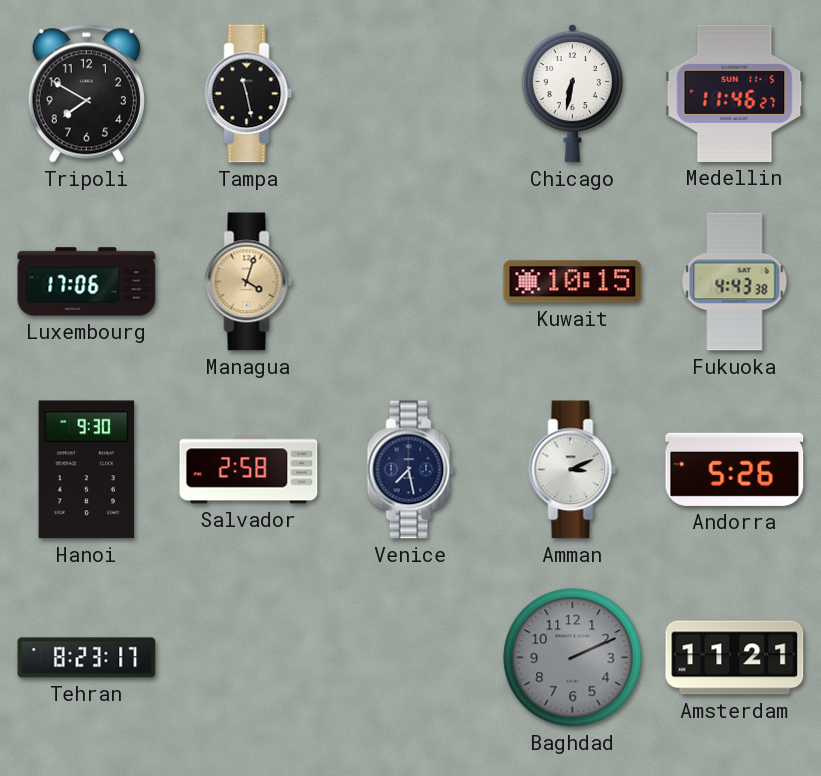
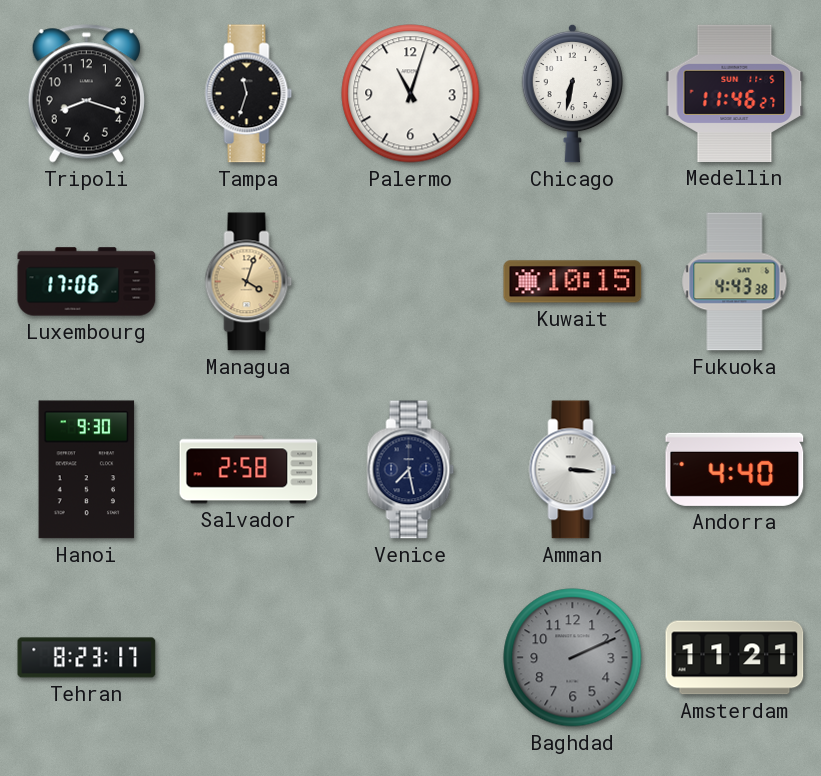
Tripoli: 7:50 -> 8:18
Tampa: 11:28 -> 11:33
Palermo: none -> 11:03
Amman: 3:11 -> 3:16
Andorra: 5:26 -> 4:40
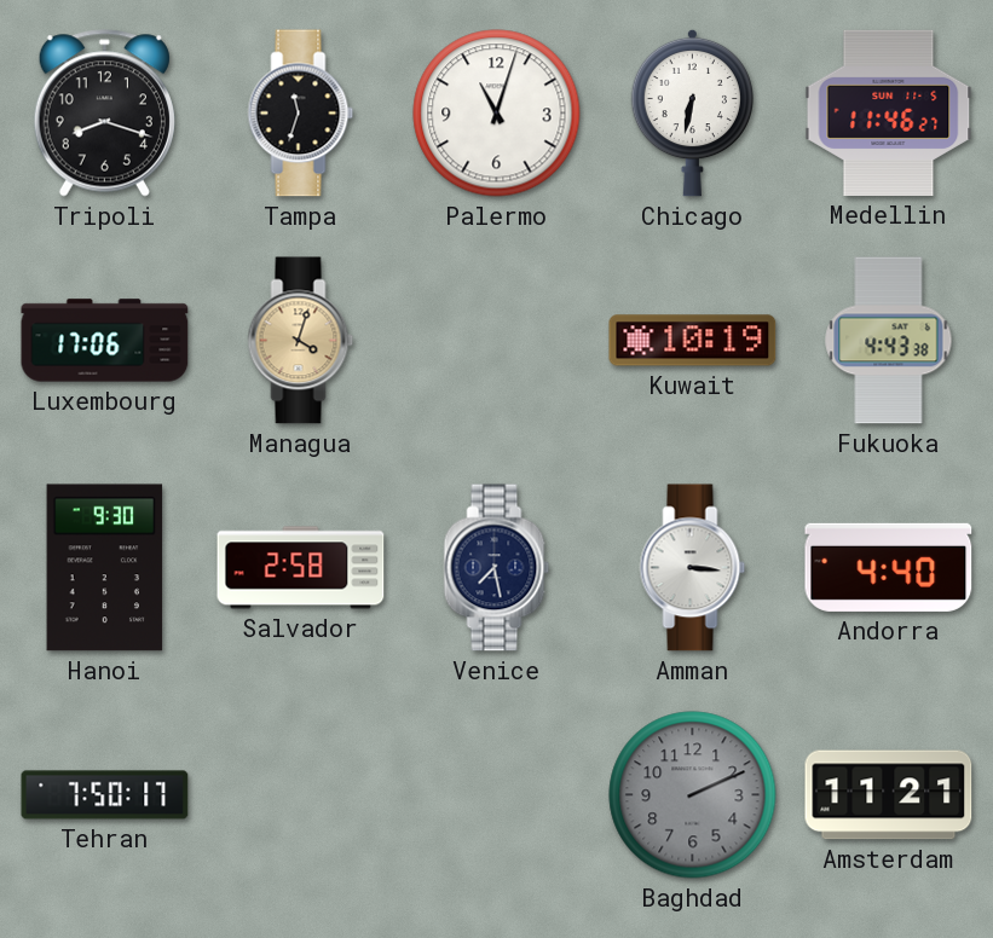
Kuwait: 10:15 -> 10:19
Tehran: 8:23 -> 7:50
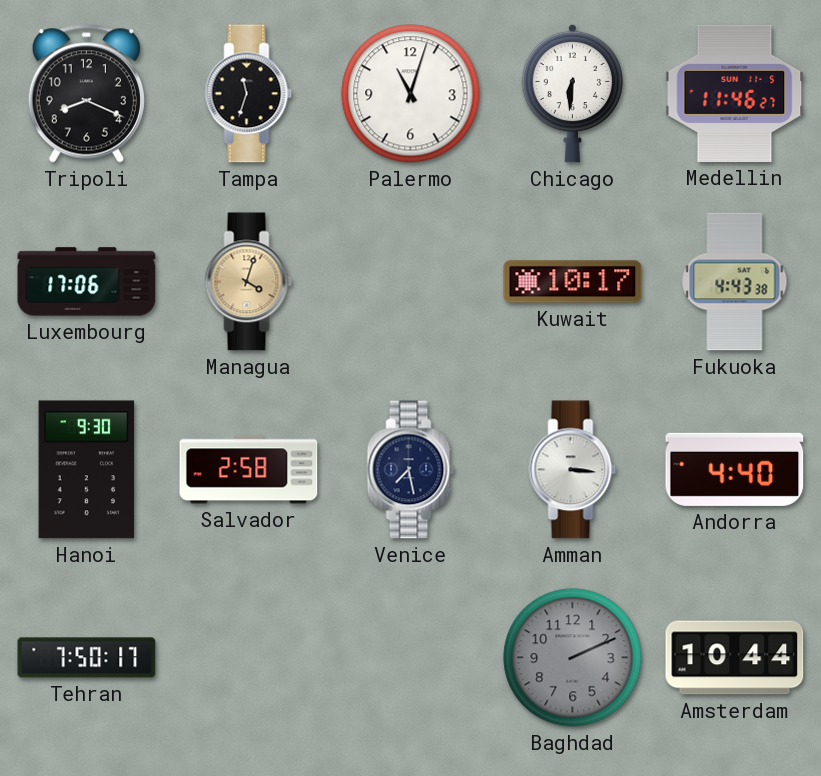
Tripoli: 8:18 -> 8:19
Chicago: 6:32 -> 6:31
Kuwait: 10:19 -> 10:17
Amsterdam: 11:21 -> 10:44
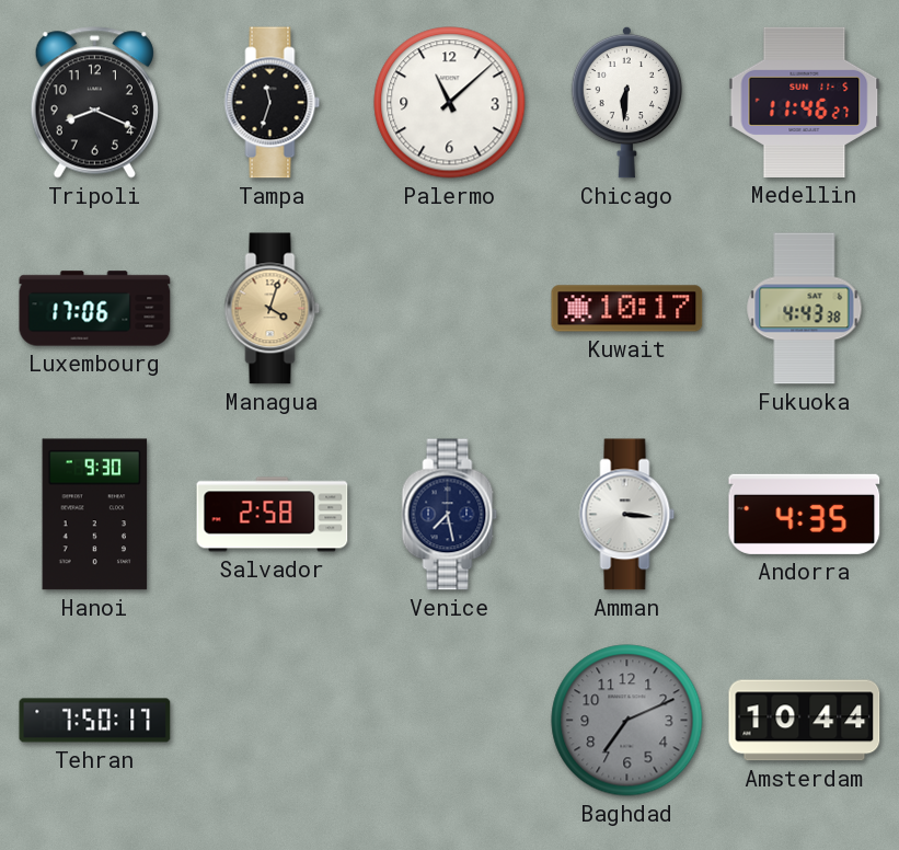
Palermo: 11:03 -> 11:08
Andorra: 4:40 -> 4:35
Baghdad: 2:11 -> 7:11
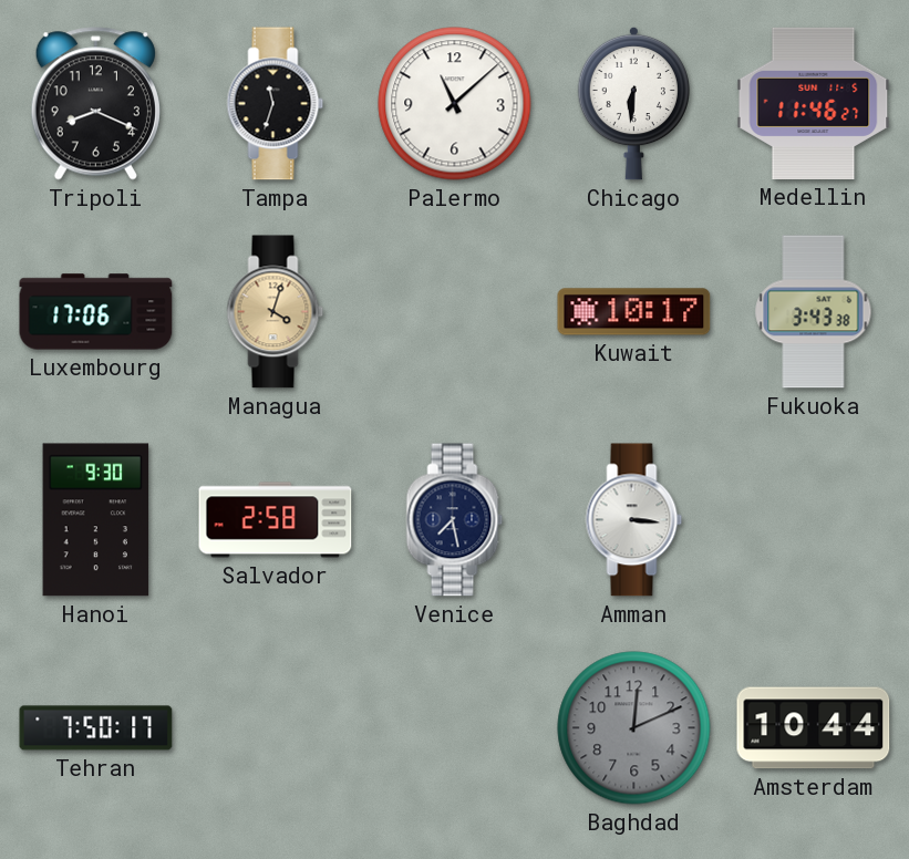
Fukuoka: 4:43 -> 3:43
Andorra: 4:35 -> none
Baghdad: 7:11 -> 12:11
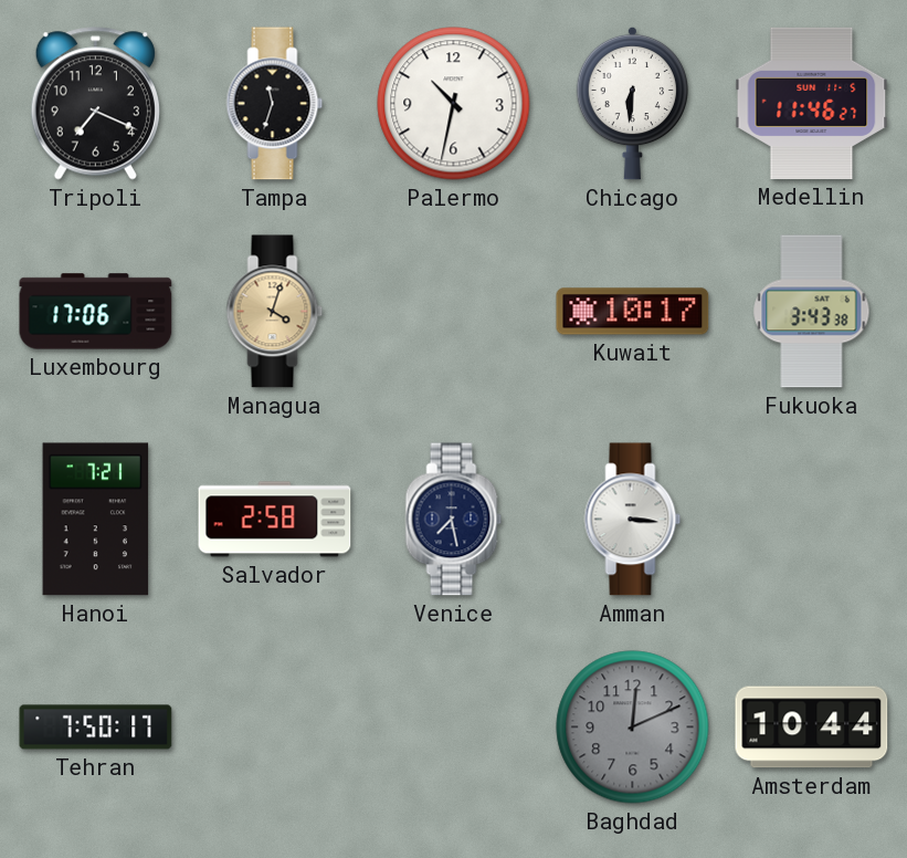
Tripoli: 8:19 -> 7:19
Palermo: 11:08 -> 10:32
Hanoi: 9:30 -> 7:21
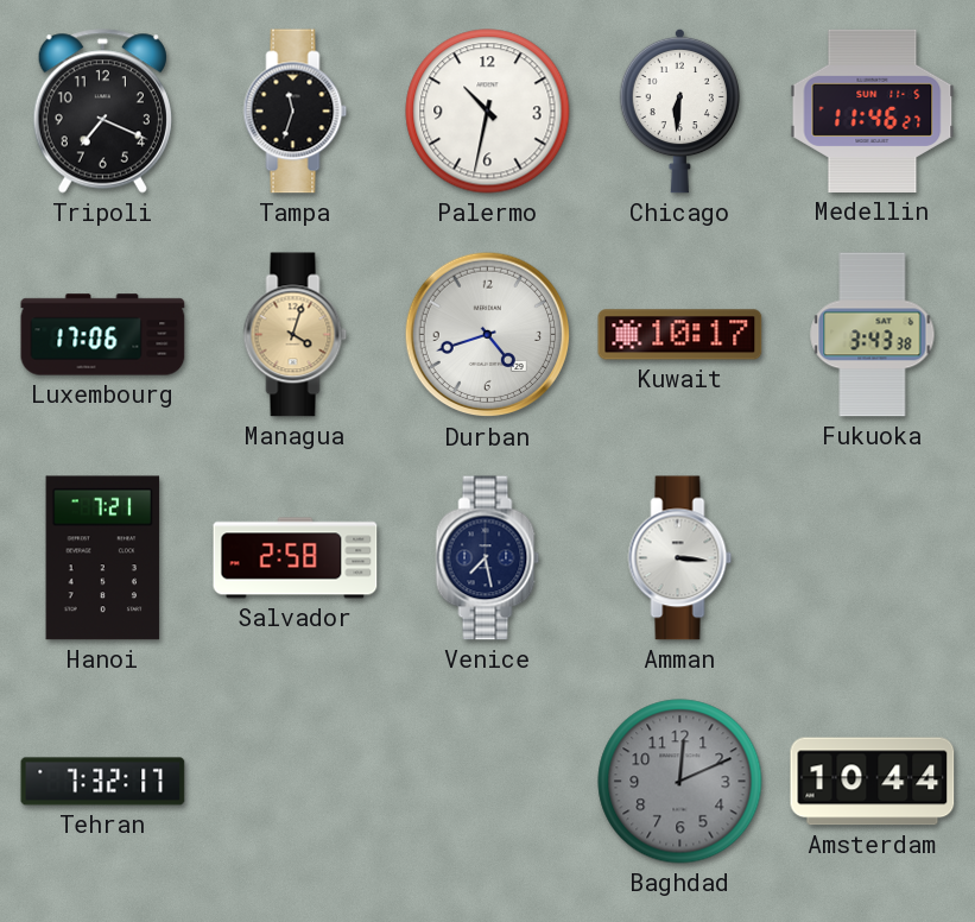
Durban: none -> 4:42
Tehran: 7:50 -> 7:32
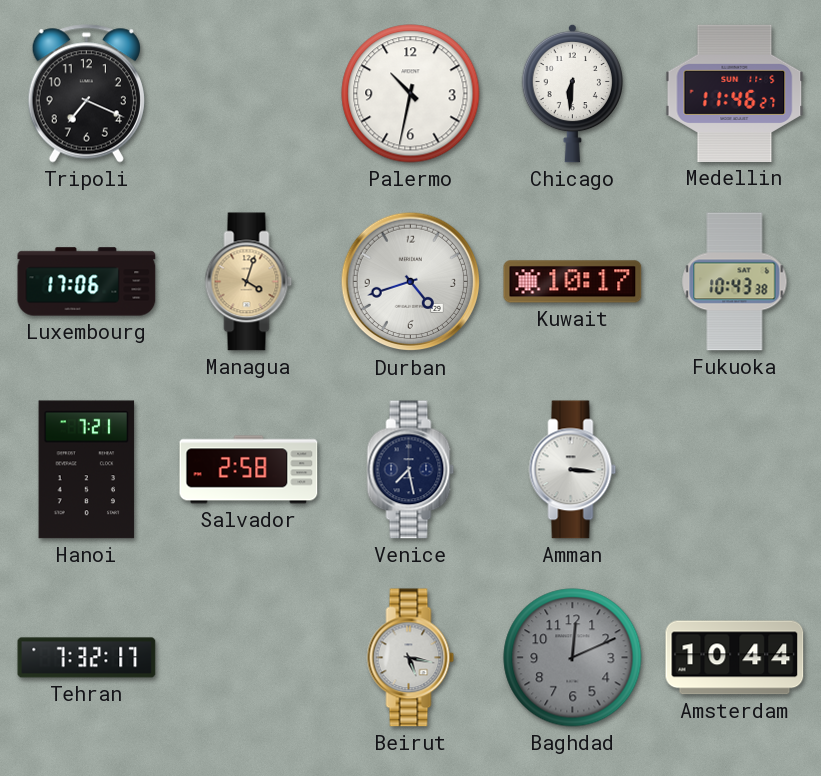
Tampa: 11:33 -> none
Fukuoka: 3:43 -> 10:43
Beirut: none -> 5:17
